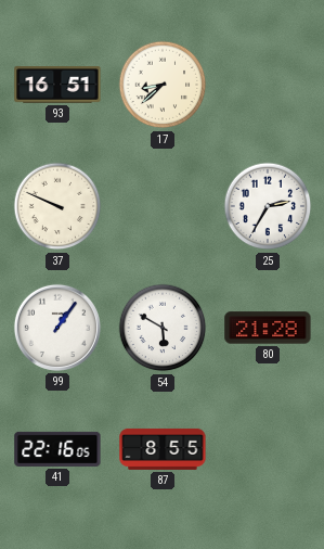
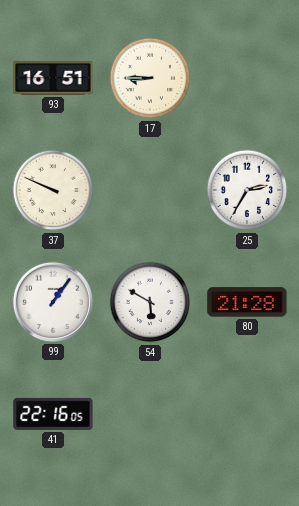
17: 8:38 -> 8:45
87: 8:55 -> none
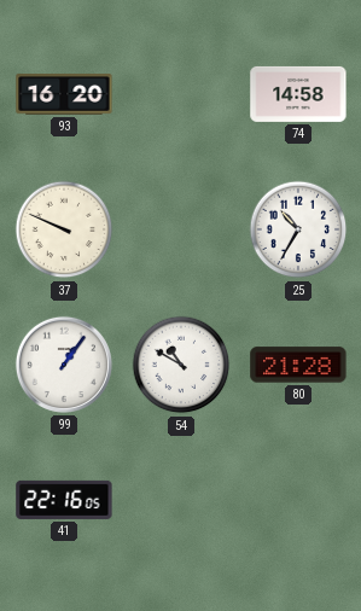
93: 16:51 -> 16:20
17: 8:45 -> none
74: none -> 14:58
25: 2:35 -> 10:35
54: 5:50 -> 10:50
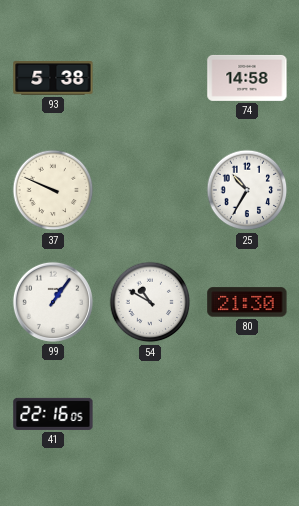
93: 16:20 -> 5:38
80: 21:28 -> 21:30
